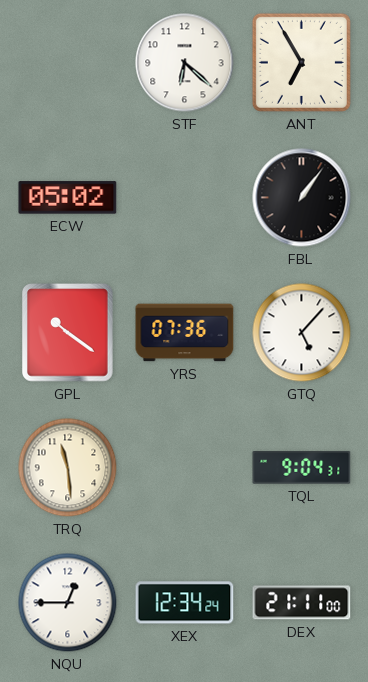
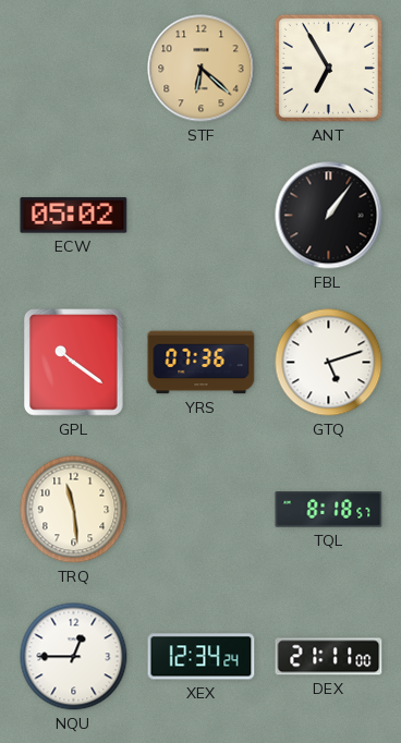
STF dial: white -> champagne
GTQ: 5:07 -> 5:12
TQL: 9:04 -> 8:18
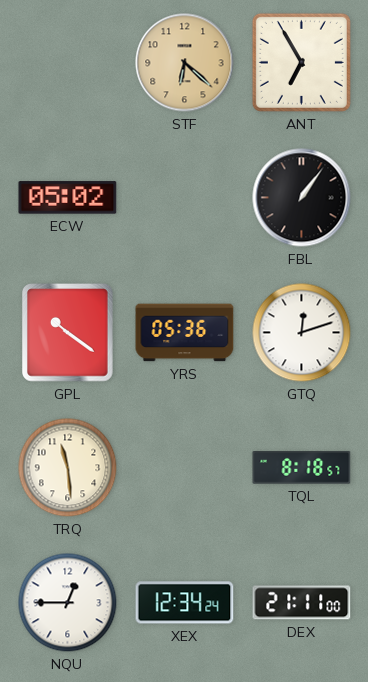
YRS: 07:36 -> 05:36
GTQ: 5:12 -> 12:12
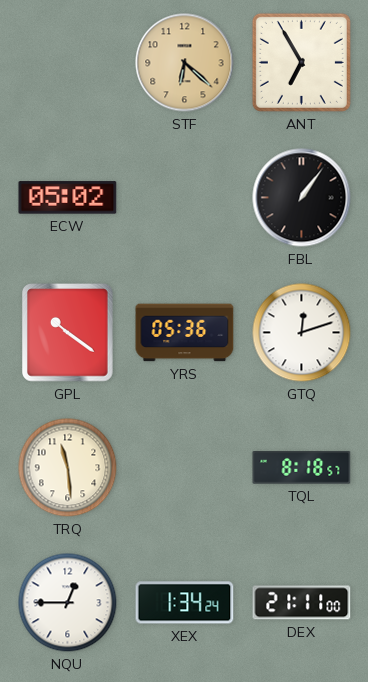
XEX: 12:34 -> 1:34
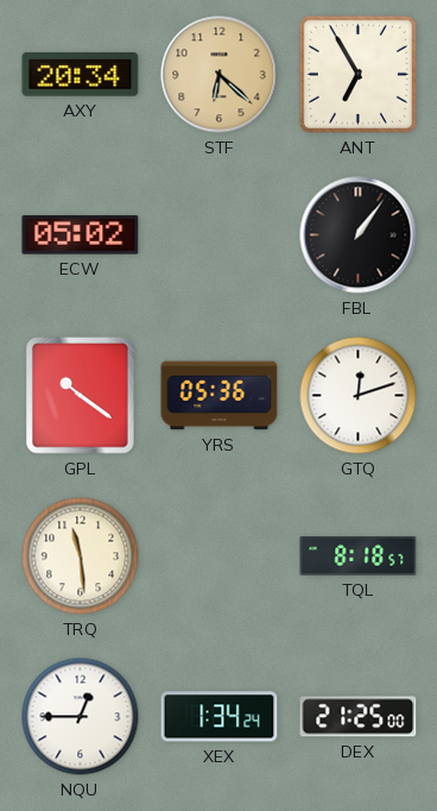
AXY: none -> 20:34
DEX: 21:11 -> 21:25
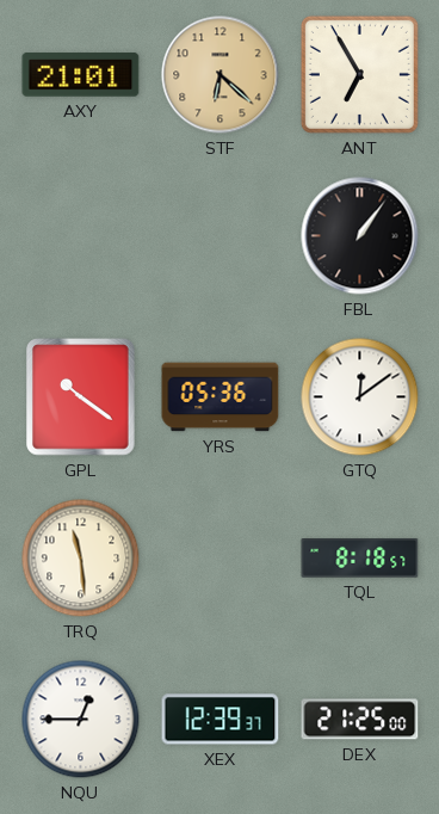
AXY: 20:34 -> 21:01
ECW: 05:02 -> none
GTQ: 12:12 -> 12:09
XEX: 1:34 -> 12:39
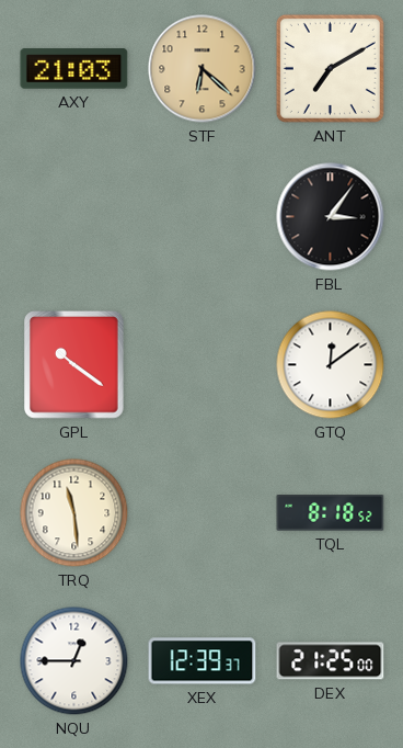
AXY: 21:01 -> 21:03
ANT: 6:55 -> 7:10
FBL: 1:06 -> 3:06
YRS: 05:36 -> none
TQL: 8:18:57 -> 8:18:52
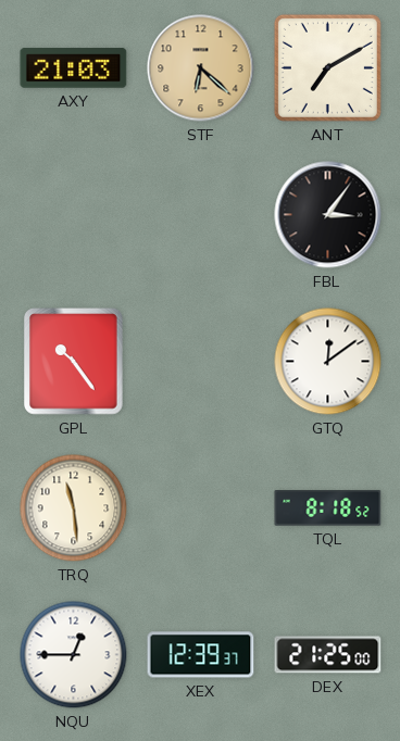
GPL: 10:21 -> 10:24
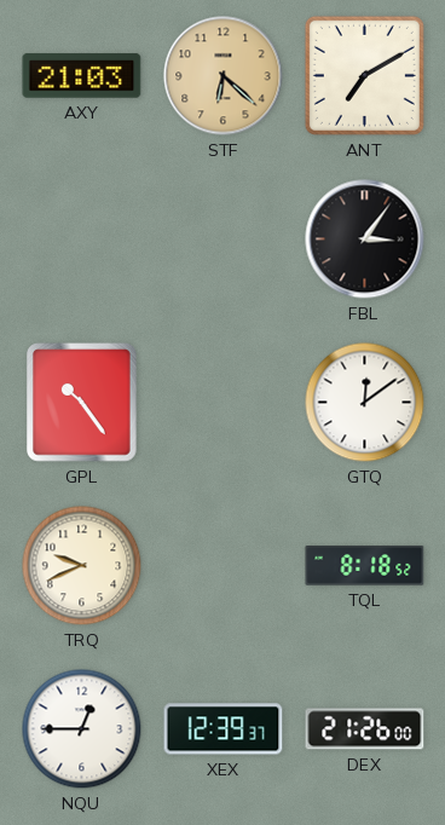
TRQ: 11:29 -> 9:41
DEX: 21:25 -> 21:26
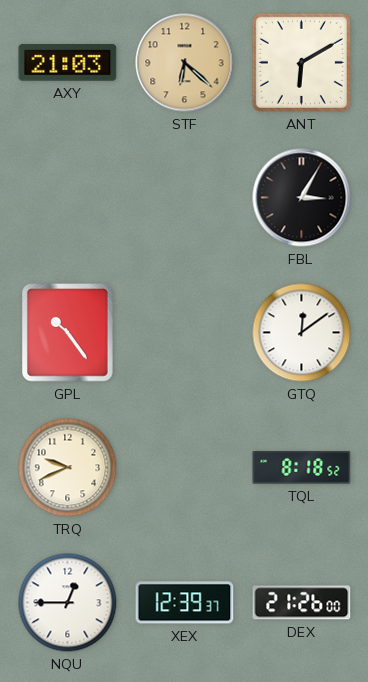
ANT: 7:10 -> 6:10
FBL: 3:06 -> 3:05
